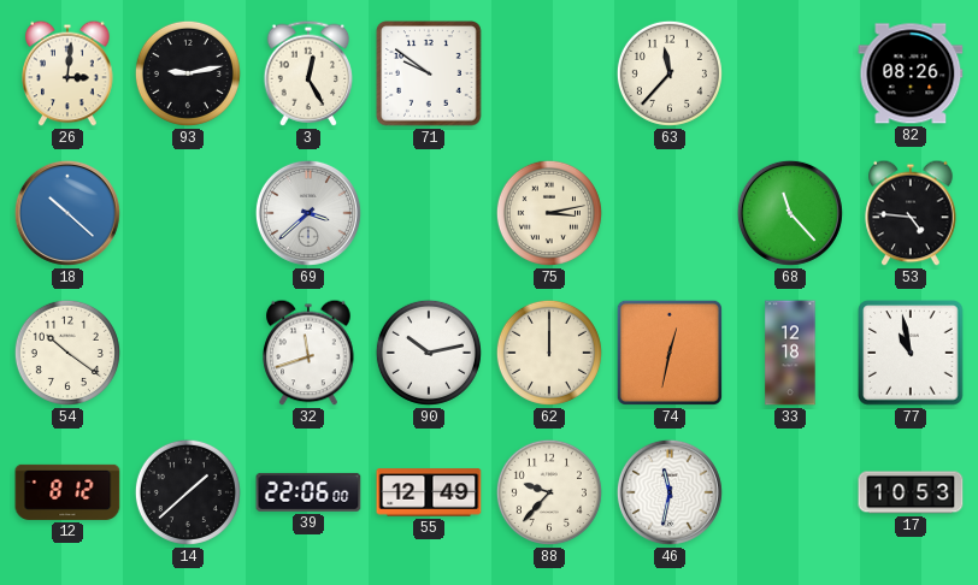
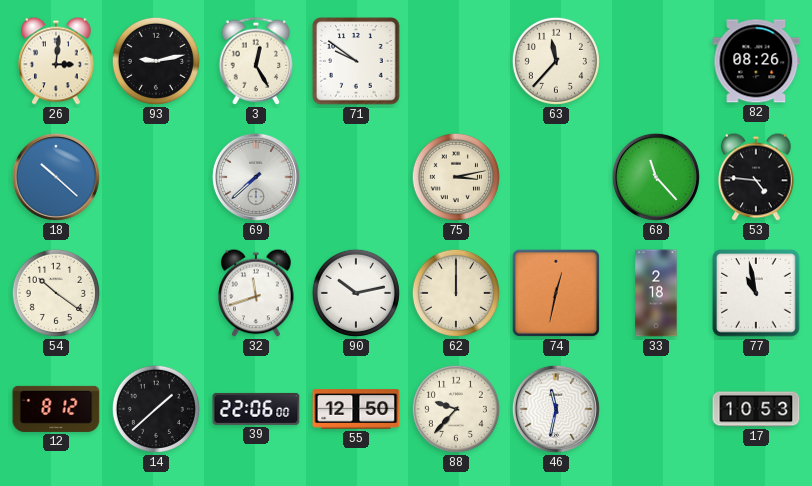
69: 3:38 -> 7:38
33: 12:18 -> 2:18
55: 12:49 -> 12:50
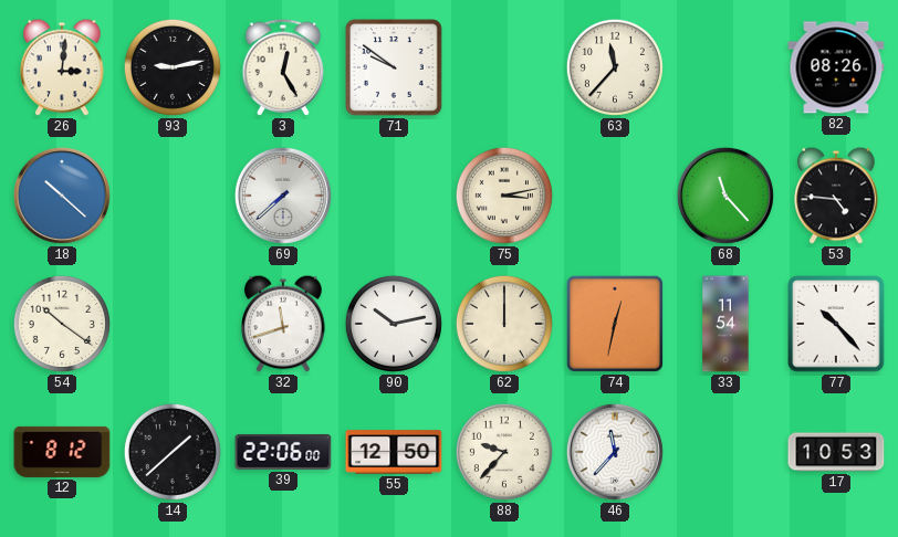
33: 2:18 -> 11:54
77: 10:58 -> 10:23
46: 11:32 -> 11:37
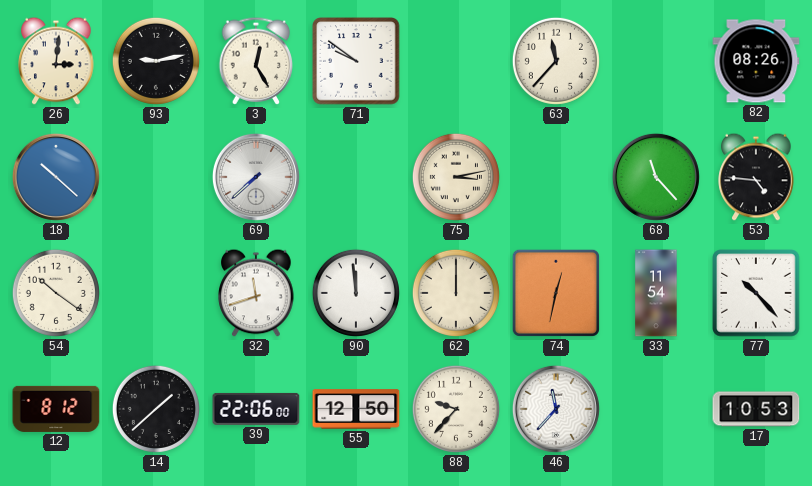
90: 10:13 -> 11:59
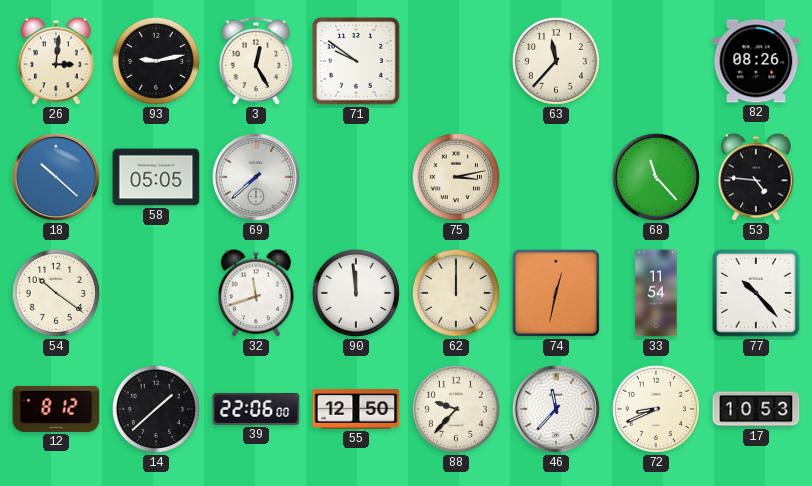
58: none -> 05:05
72: none -> 8:41
